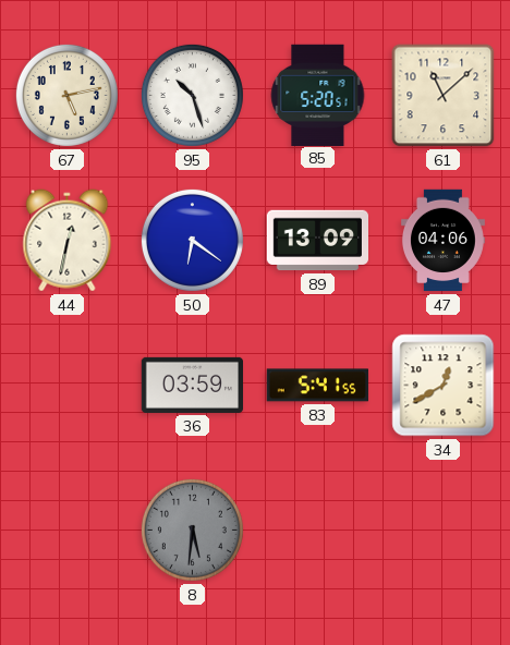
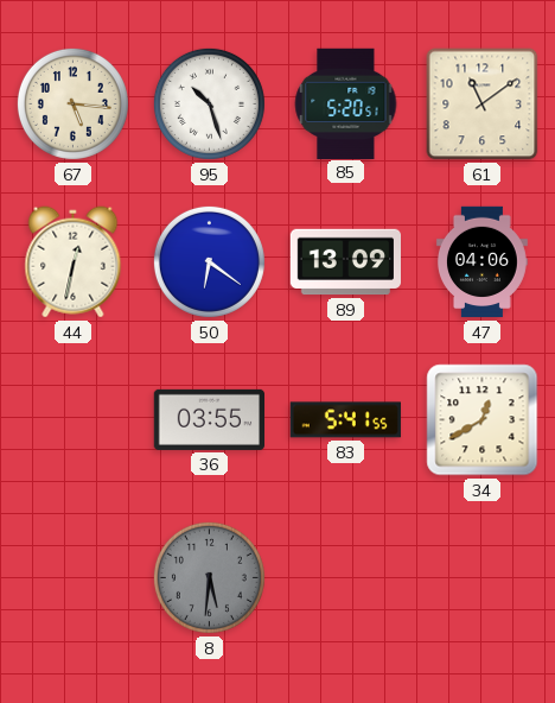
67: 5:13 -> 5:16
61: 11:08 -> 11:09
36: 03:59 -> 03:55
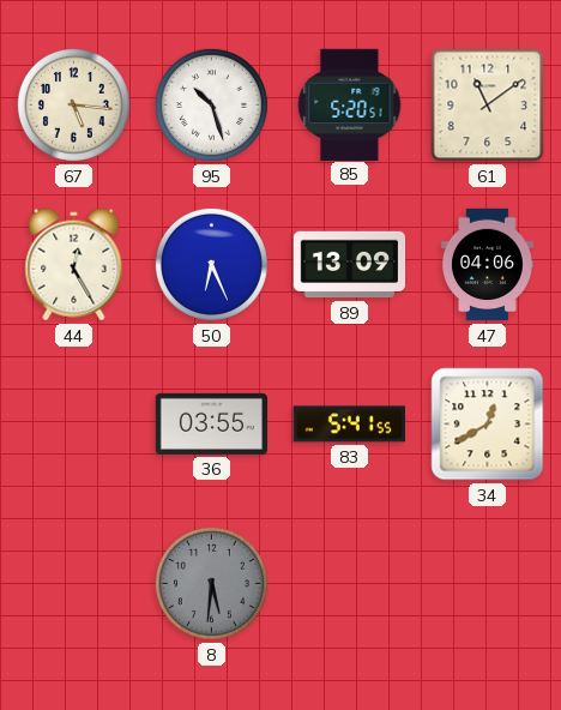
44: 12:32 -> 12:25
50: 6:21 -> 6:26
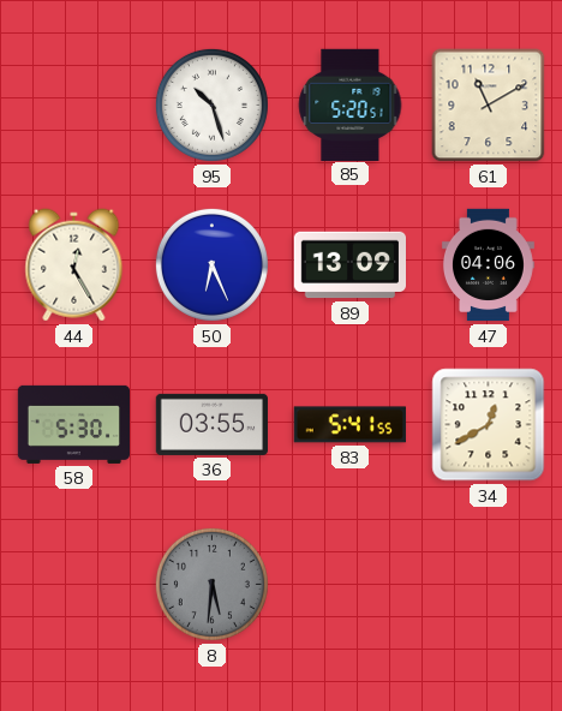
67: 5:16 -> none
61: 11:09 -> 11:10
58: none -> 5:30
